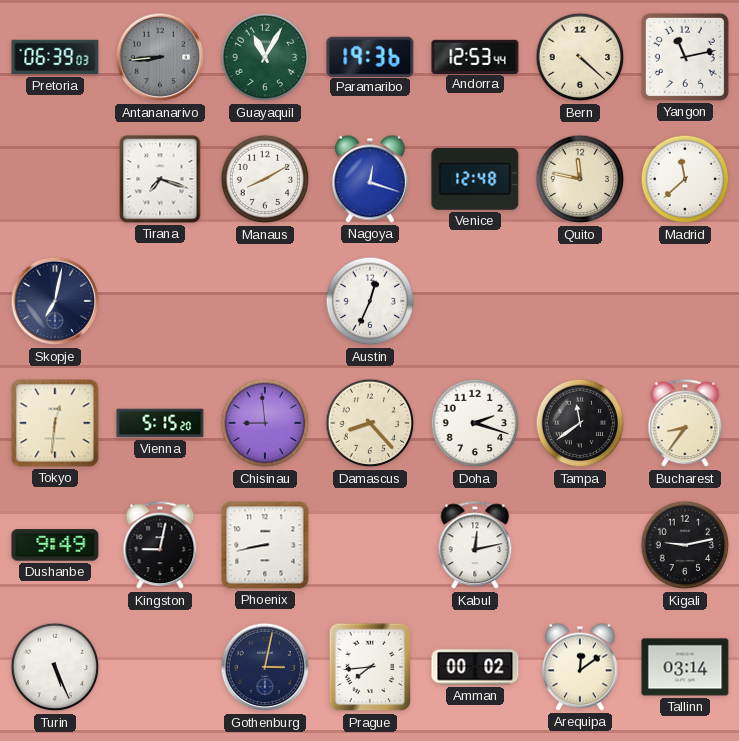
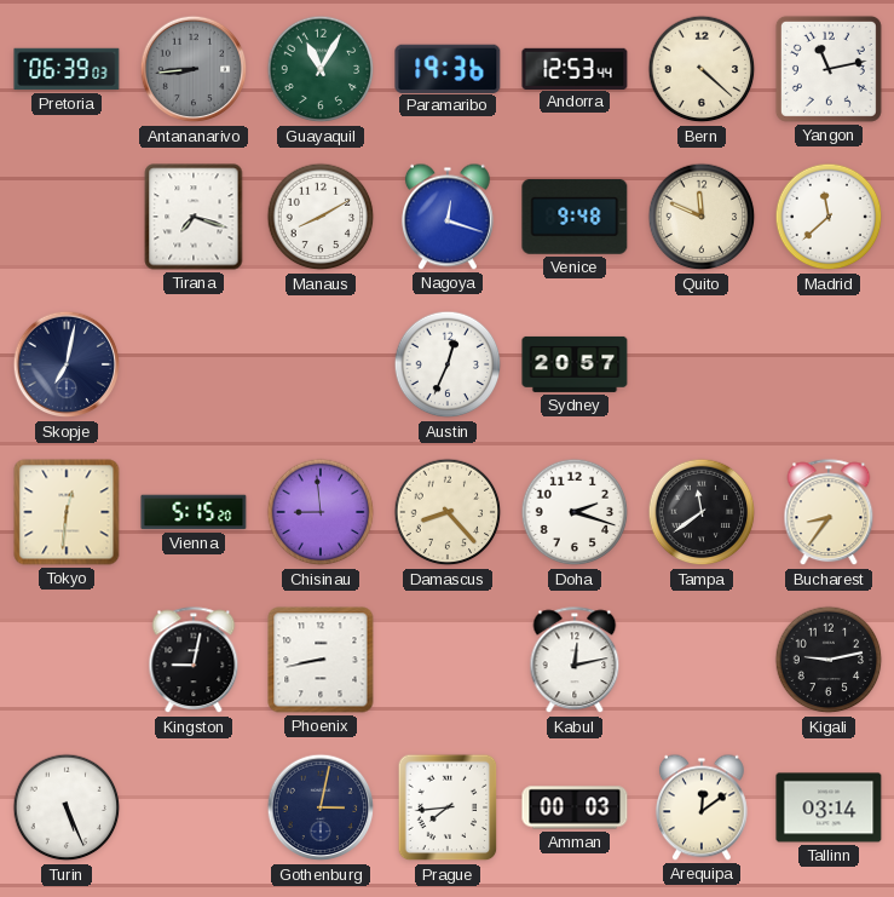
Venice: 12:48 -> 9:48
Quito: 11:47 -> 11:49
Sydney: none -> 20:57
Dushanbe: 9:49 -> none
Amman: 00:02 -> 00:03
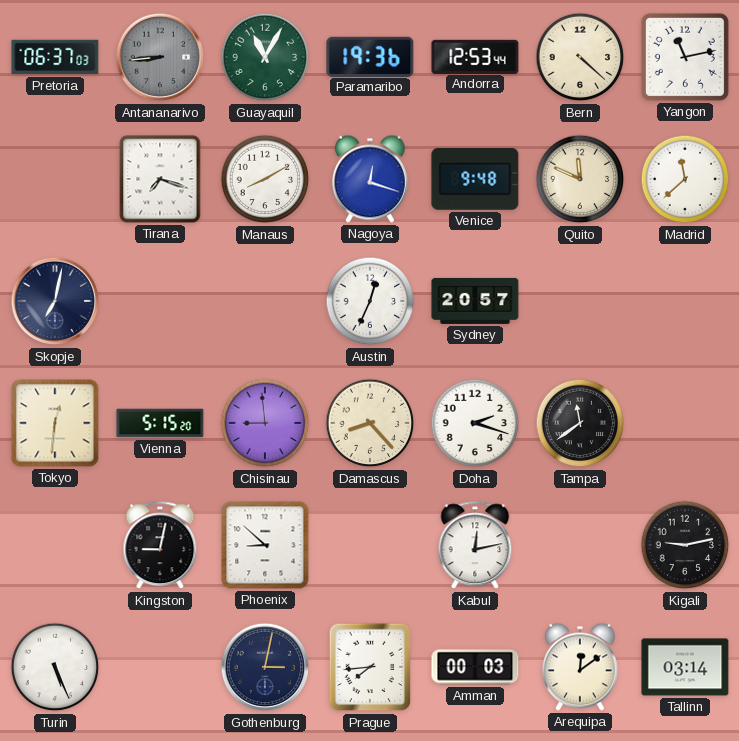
Pretoria: 06:39 -> 06:37
Bucharest: 8:36 -> none
Phoenix: 8:43 -> 8:52
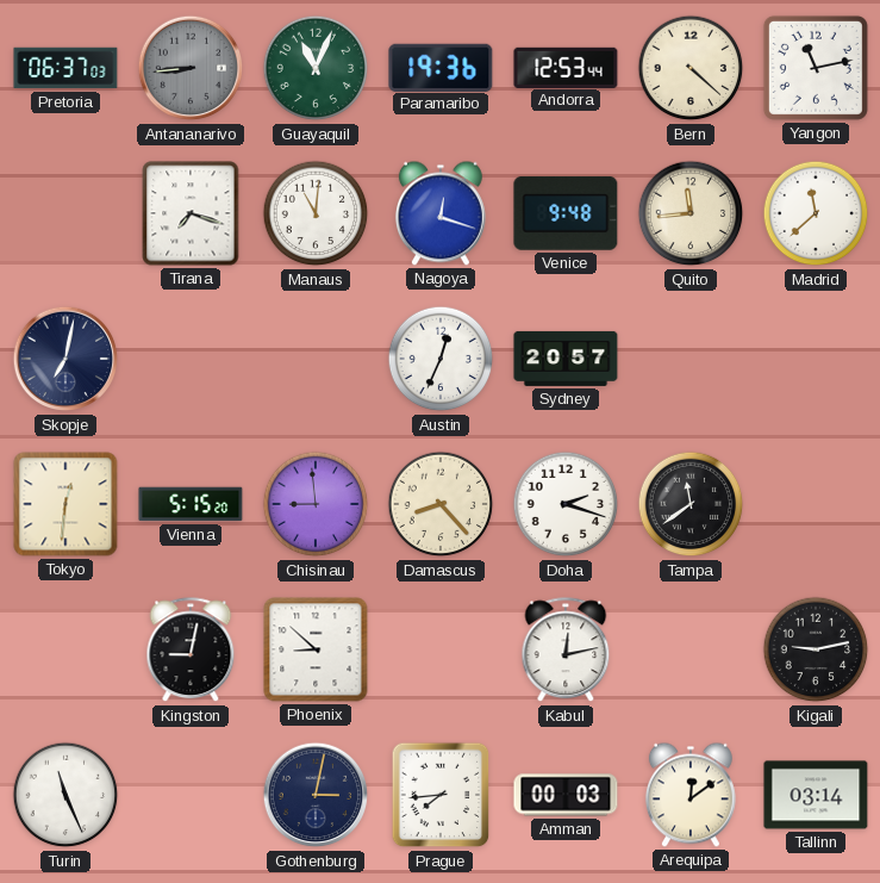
Guayaquil: 11:05 -> 11:04
Manaus: 8:10 -> 11:01
Quito: 11:49 -> 11:44
Turin: 5:26 -> 11:26
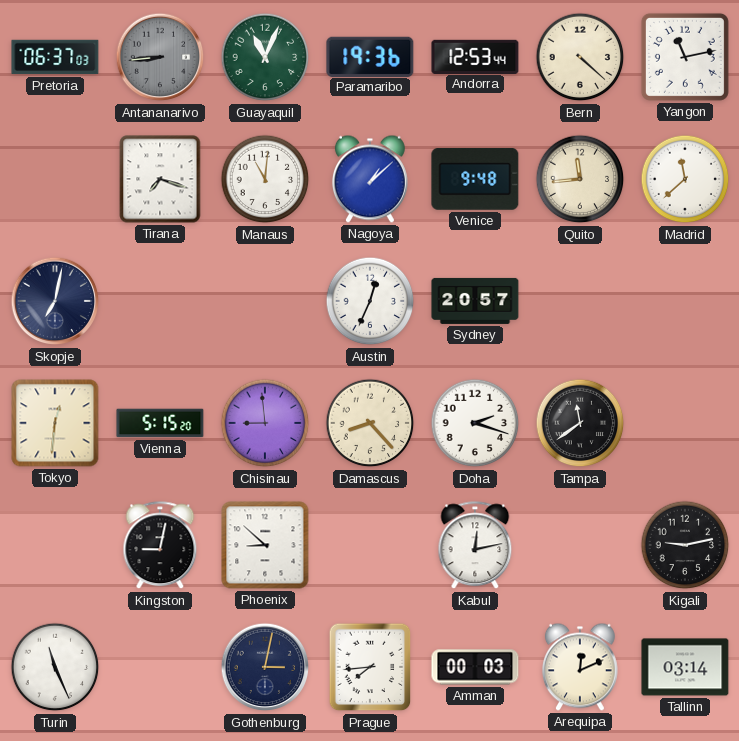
Nagoya: 12:18 -> 1:08
Arequipa: 12:09 -> 12:11
